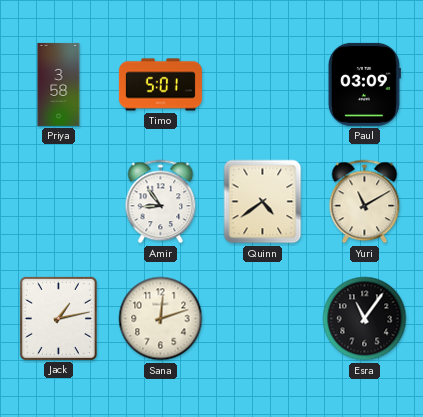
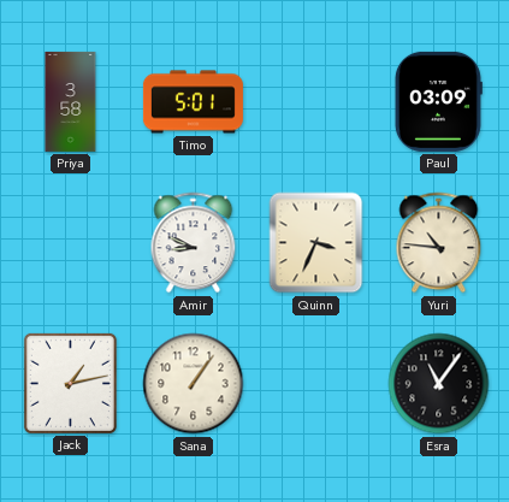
Amir: 8:54 -> 8:49
Quinn: 4:39 -> 3:34
Yuri: 11:10 -> 10:46
Sana: 12:12 -> 1:06
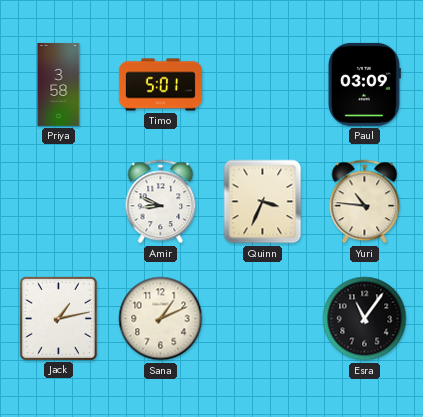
Sana: 1:06 -> 1:11
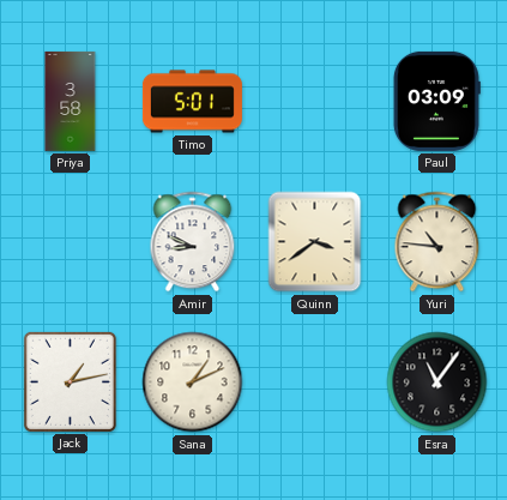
Quinn: 3:34 -> 3:39
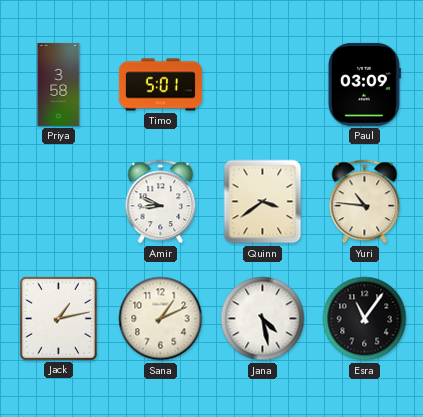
Jana: none -> 4:28
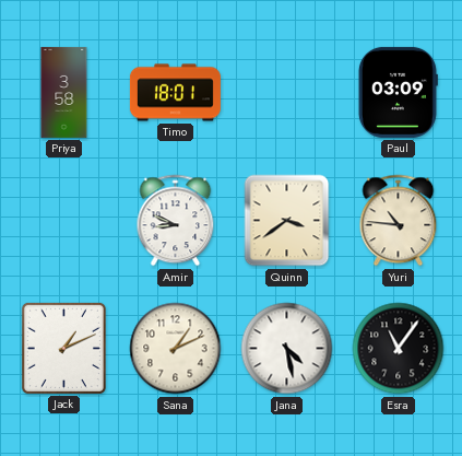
Timo: 5:01 -> 18:01
Jack: 1:13 -> 1:11
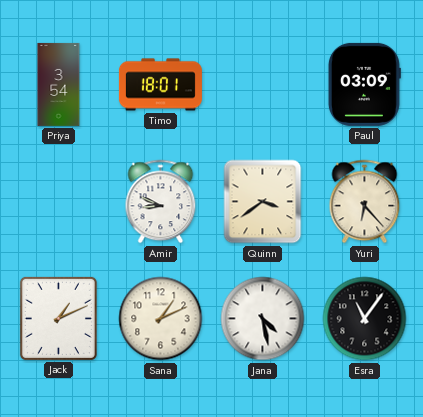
Priya: 3:58 -> 3:54
Yuri: 10:46 -> 6:23
